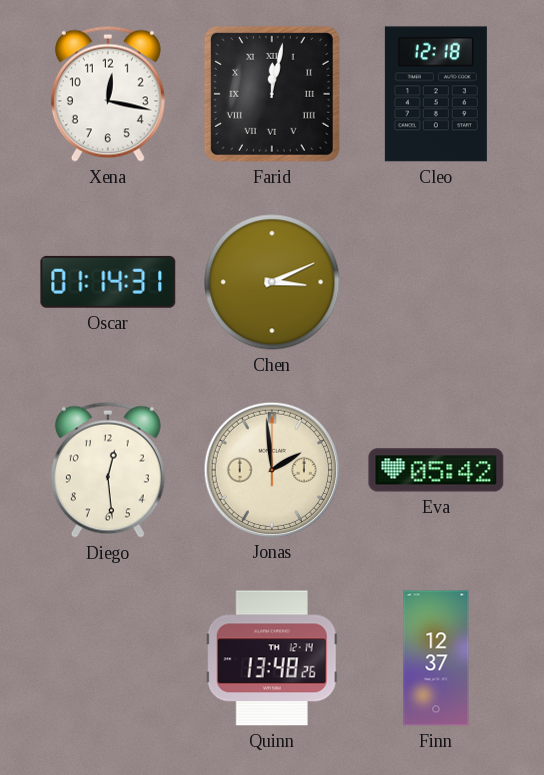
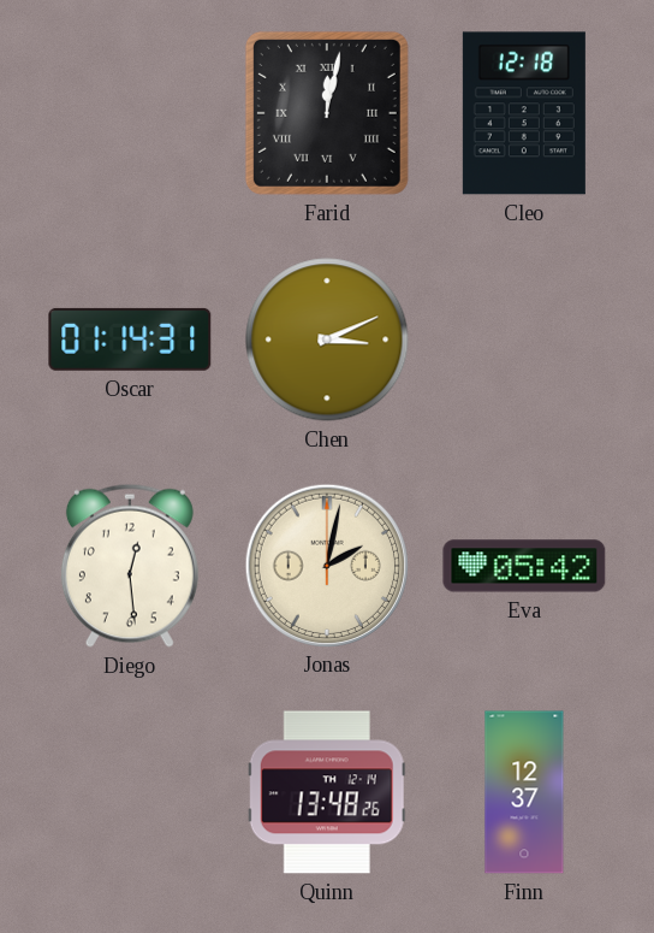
Xena: 12:17 -> none
Jonas: 1:59 -> 2:02
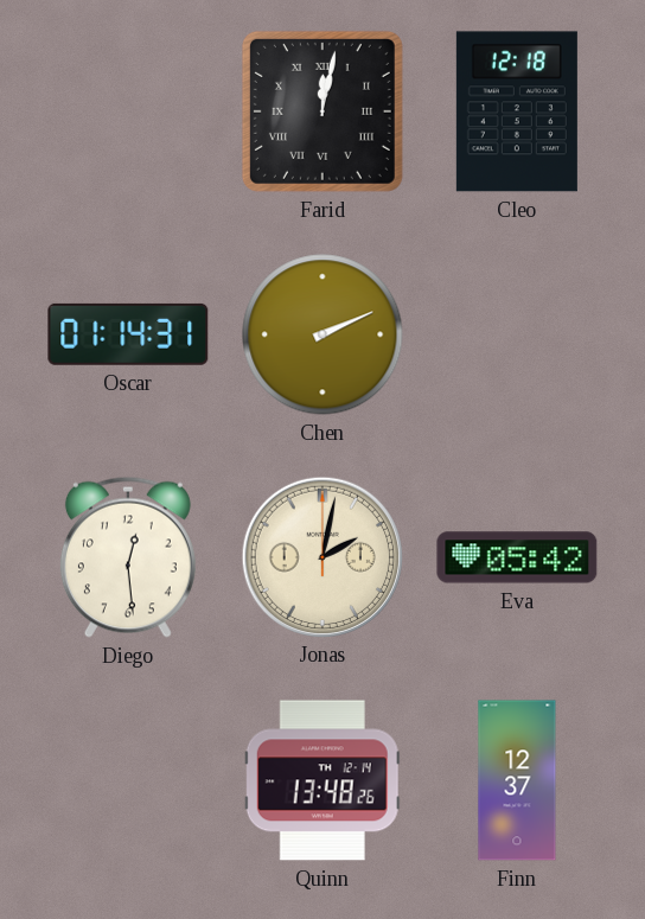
Chen: 3:11 -> 2:11
